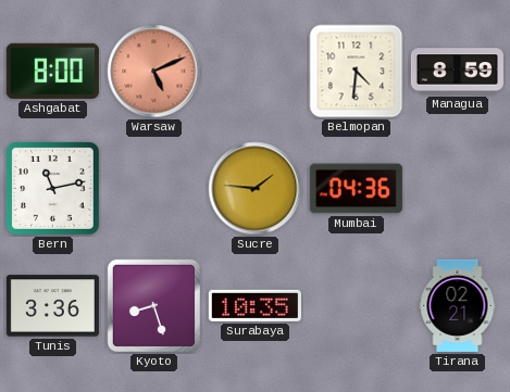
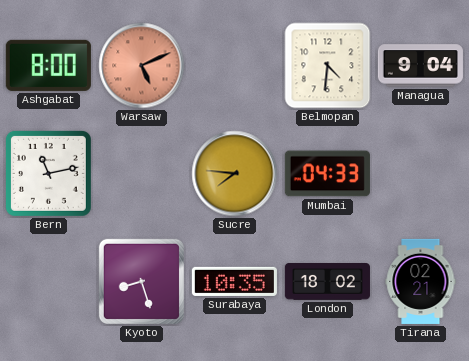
Managua: 8:59 -> 9:04
Sucre: 1:46 -> 7:46
Mumbai: 04:36 -> 04:33
Tunis: 3:36 -> none
London: none -> 18:02
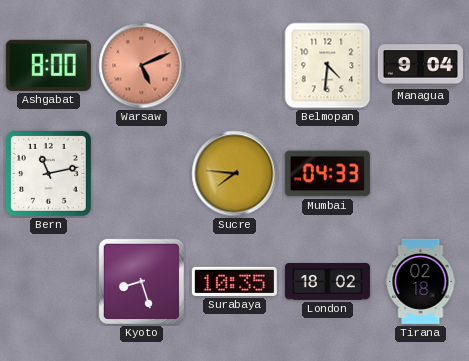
Tirana: 02:21 -> 02:18
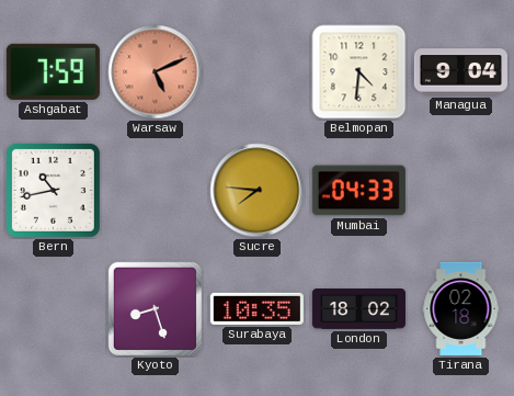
Ashgabat: 8:00 -> 7:59
Bern: 11:13 -> 10:43
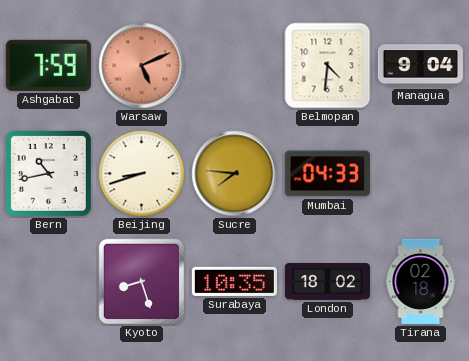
Beijing: none -> 8:42
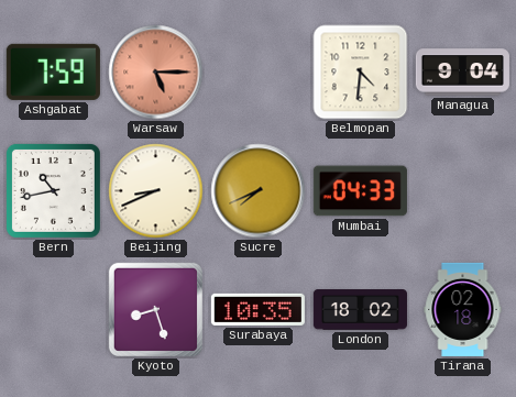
Warsaw: 5:11 -> 5:15
Beijing: 8:42 -> 8:41
Sucre: 7:46 -> 7:41
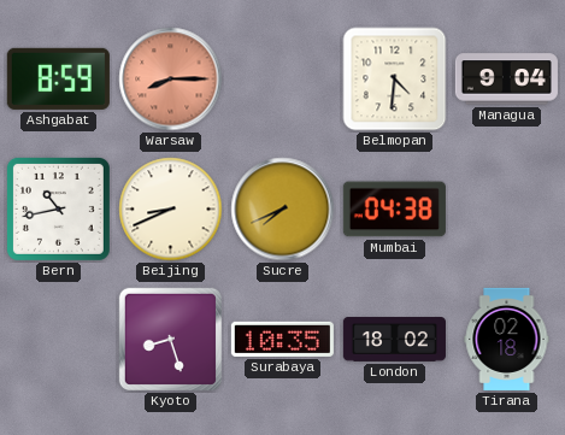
Ashgabat: 7:59 -> 8:59
Warsaw: 5:15 -> 8:15
Mumbai: 04:33 -> 04:38
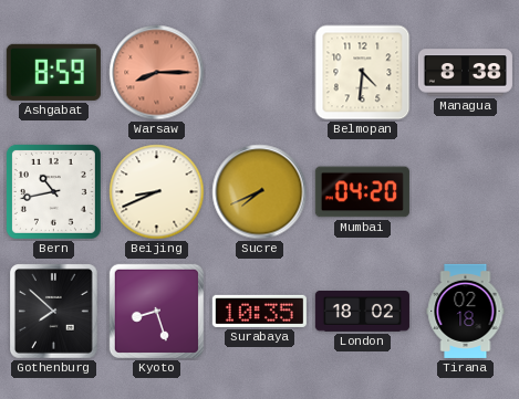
Managua: 9:04 -> 8:38
Mumbai: 04:38 -> 04:20
Gothenburg: none -> 7:52
